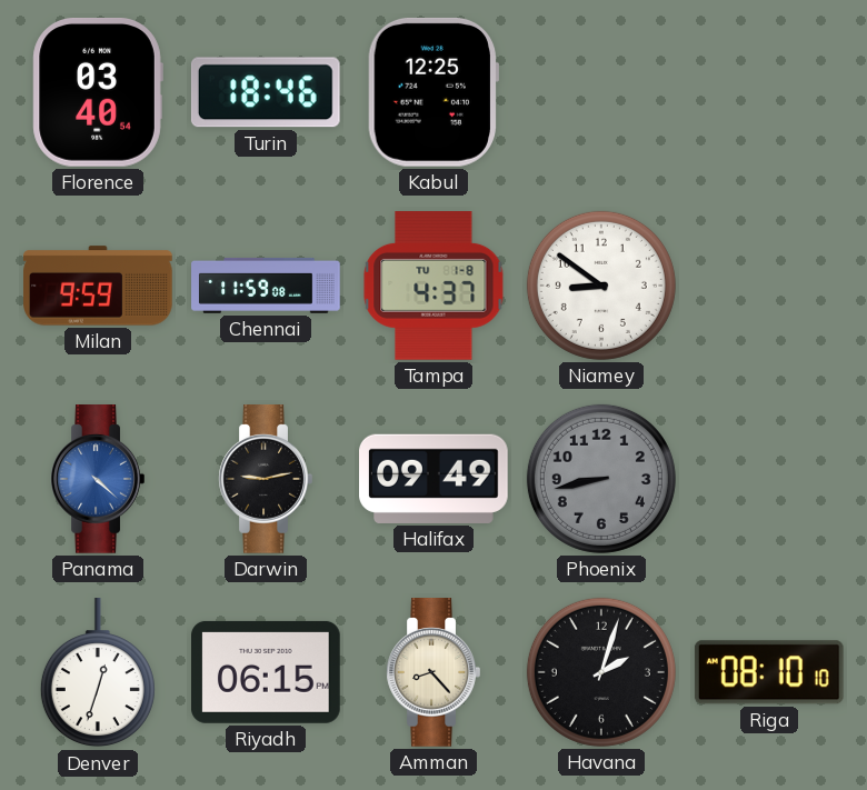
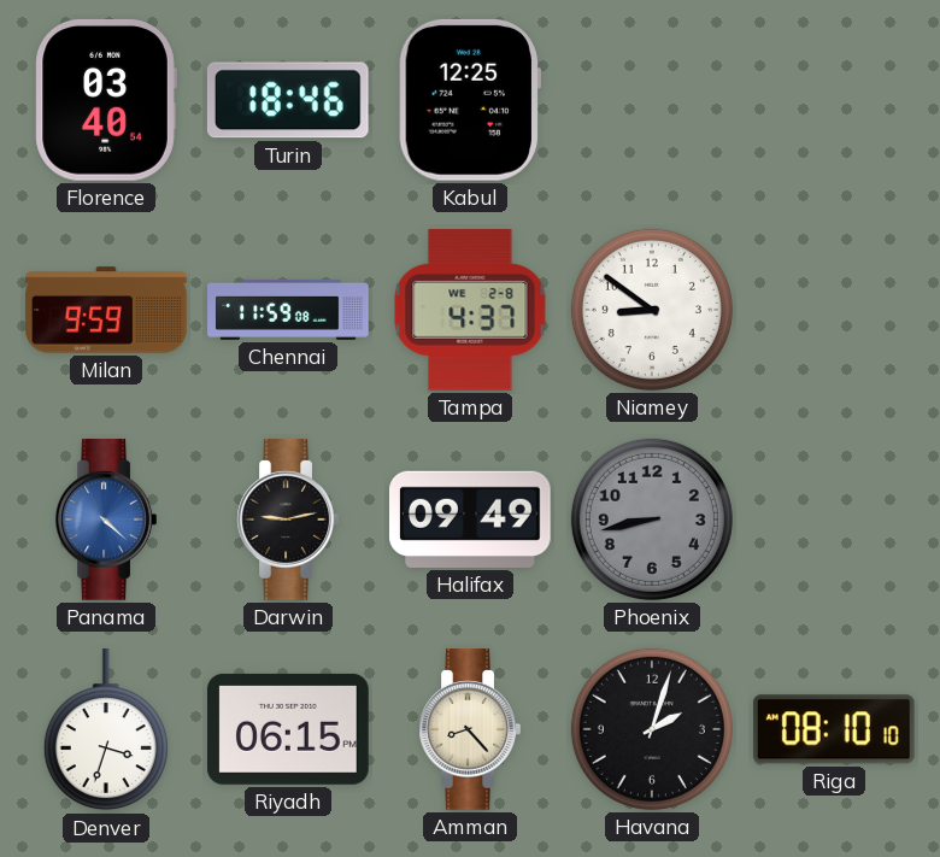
Tampa date: TU 1-8 -> WE 2-8
Denver: 12:33 -> 3:33
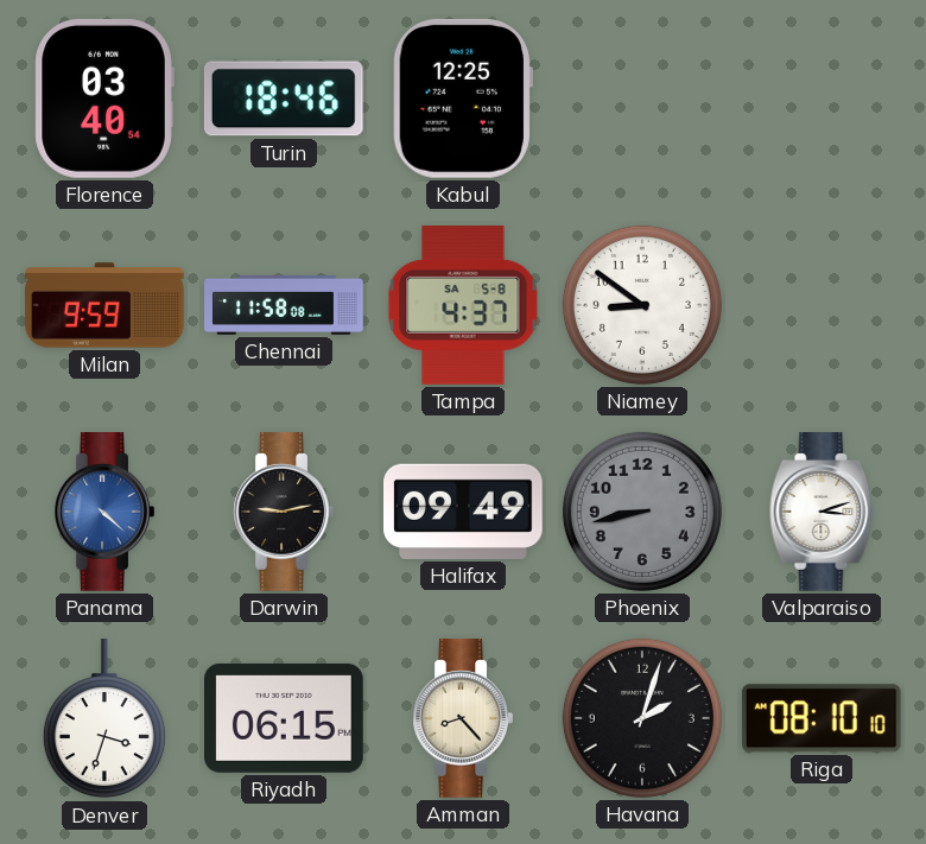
Chennai: 11:59 -> 11:58
Tampa date: WE 2-8 -> SA 5-8
Valparaiso: none -> 3:12
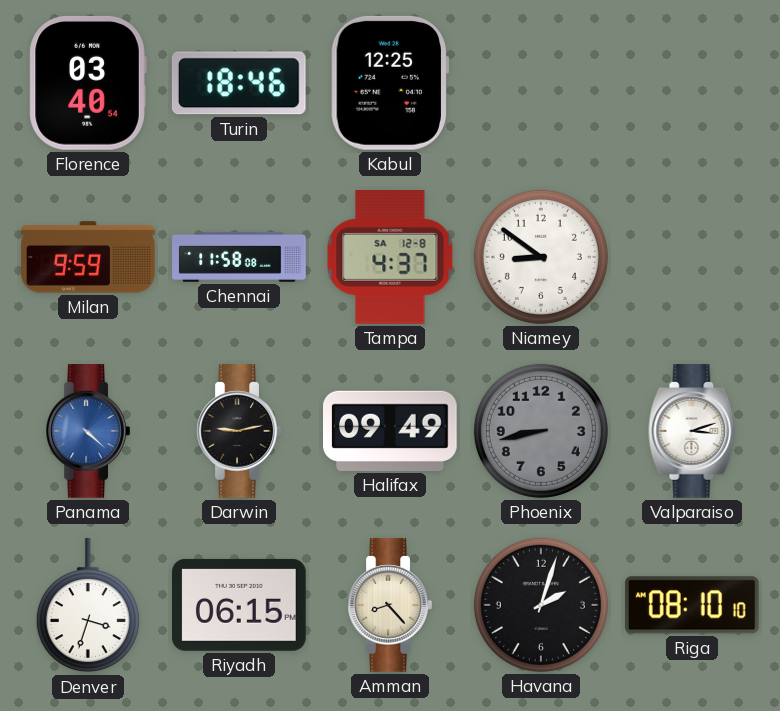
Tampa date: SA 5-8 -> SA 12-8
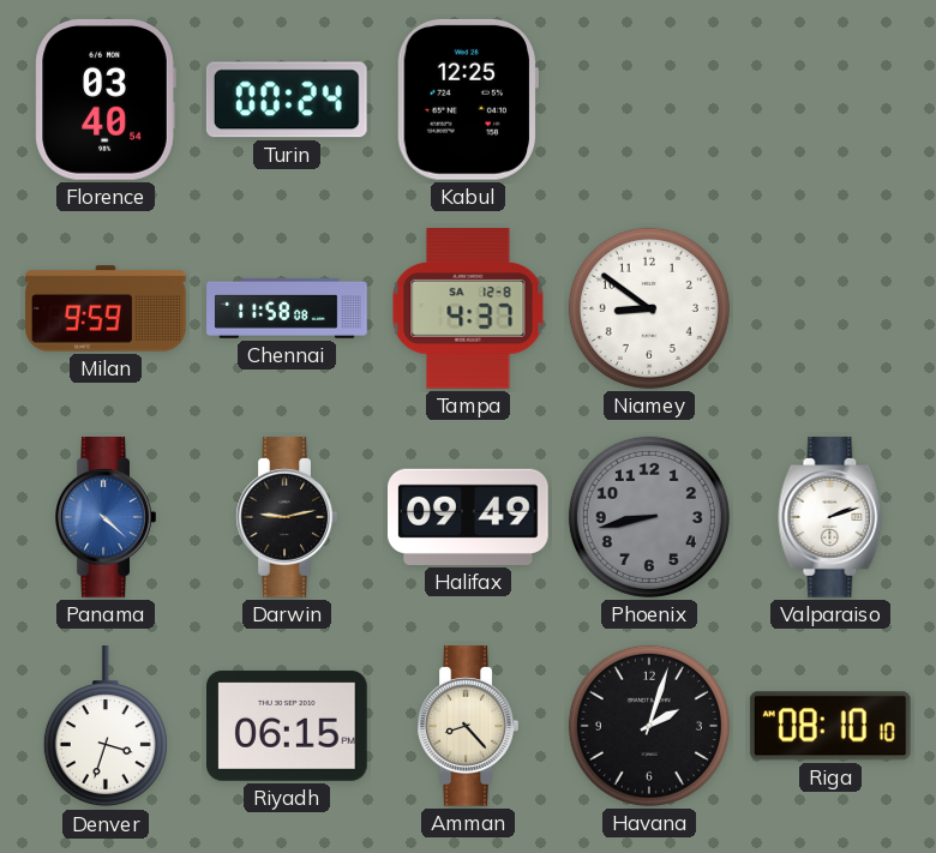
Turin: 18:46 -> 00:24
Valparaiso: 3:12 -> 2:12
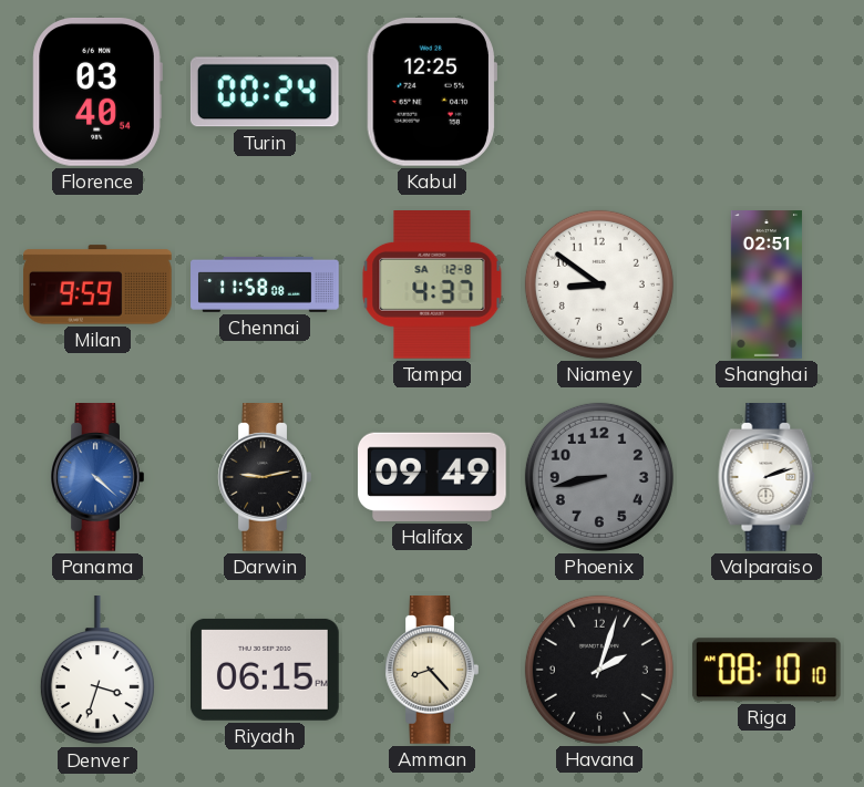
Shanghai: none -> 02:51
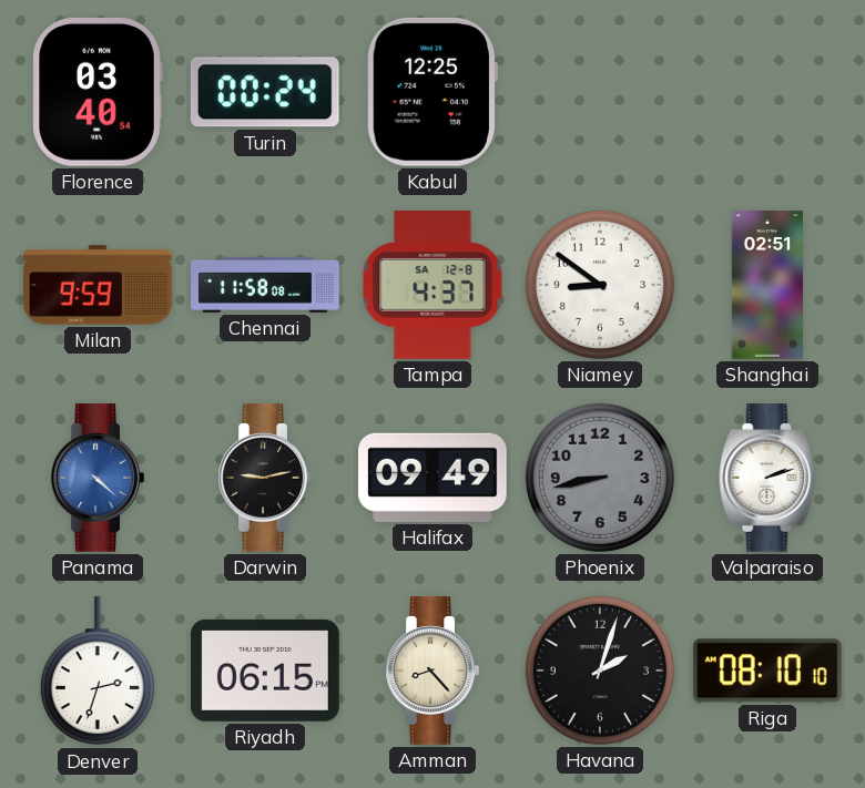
Denver: 3:33 -> 2:33
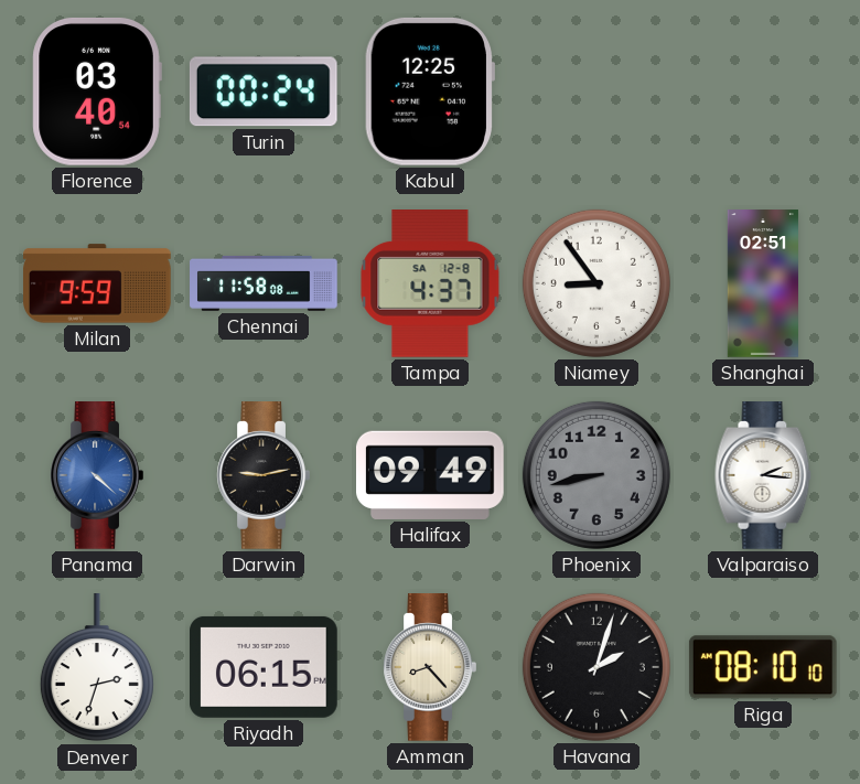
Niamey: 8:51 -> 8:54
Valparaiso: 2:12 -> 2:16
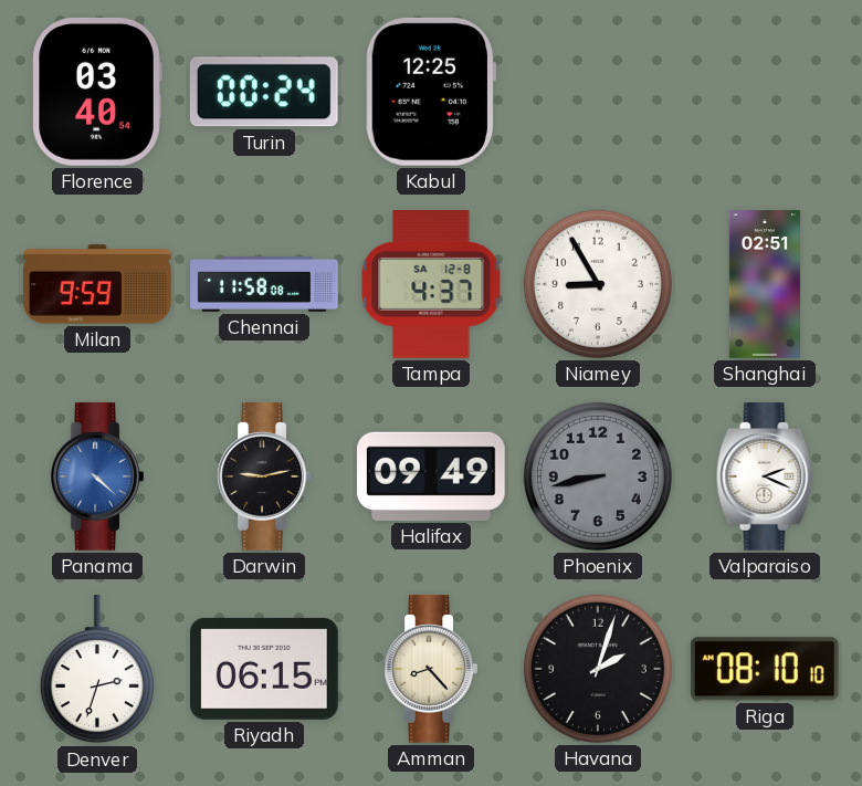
Niamey: 8:54 -> 8:55
Valparaiso: 2:16 -> 2:19
